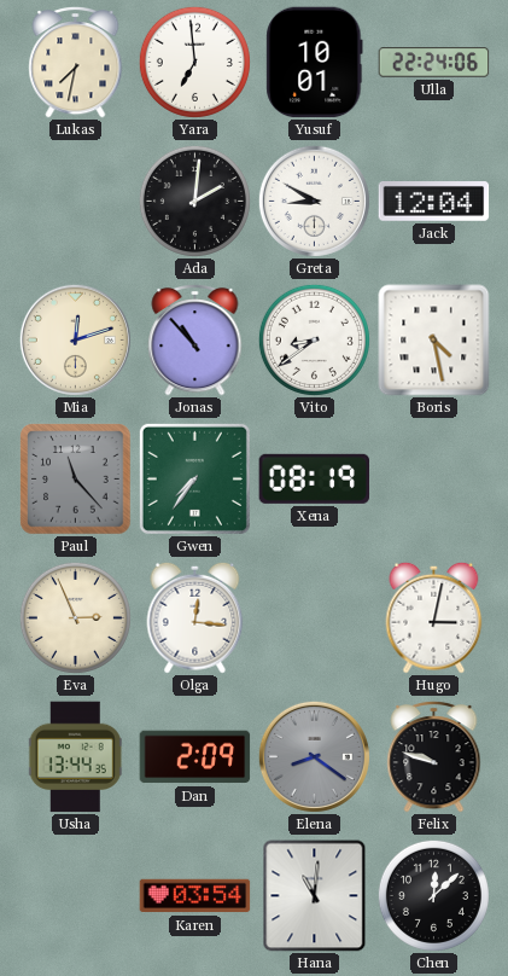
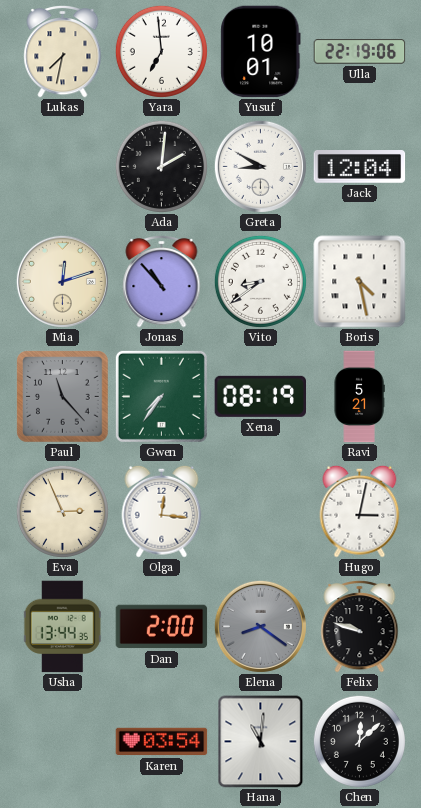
Ulla: 22:24 -> 22:19
Ravi: none -> 5:21
Dan: 2:09 -> 2:00
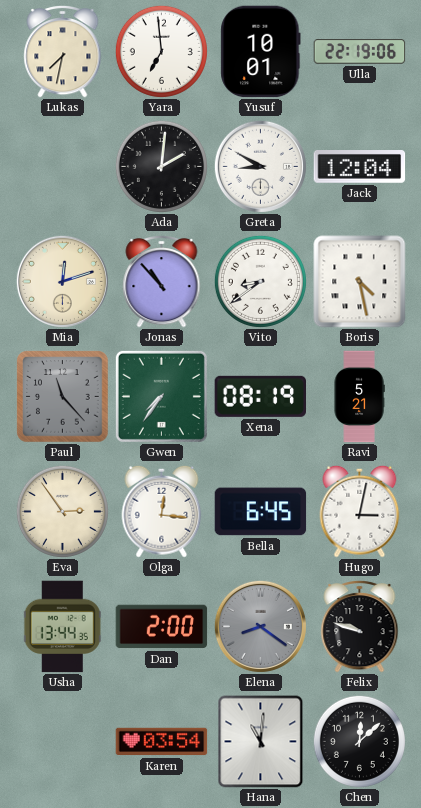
Eva: 2:56 -> 2:54
Bella: none -> 6:45
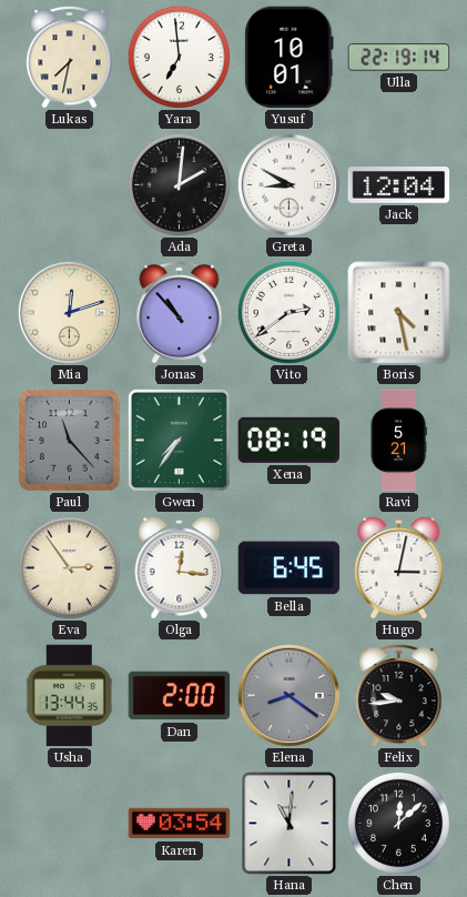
Ulla: 22:19:06 -> 22:19:14
Vito: 8:39 -> 2:39
Felix: 9:48 -> 9:44
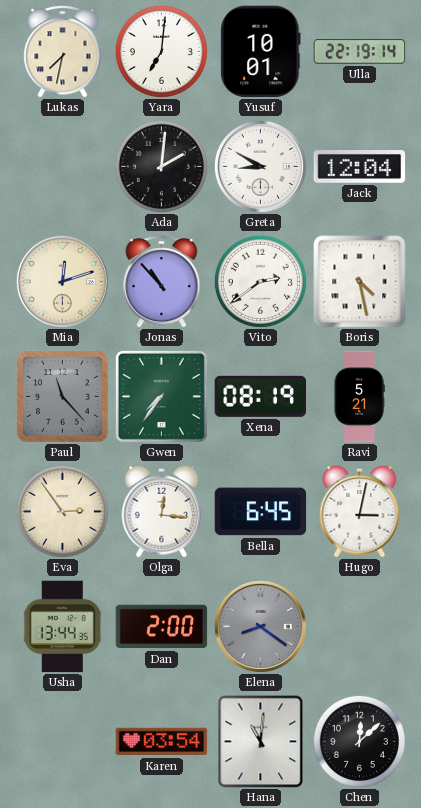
Yara: 6:59 -> 7:01
Felix: 9:44 -> none
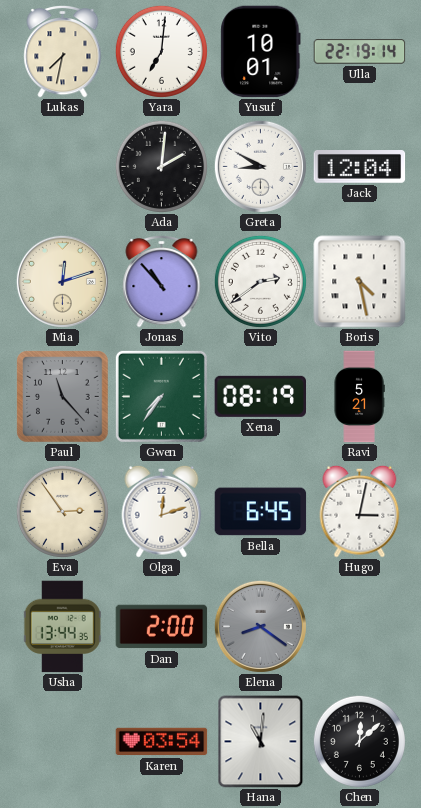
Olga: 12:16 -> 12:12
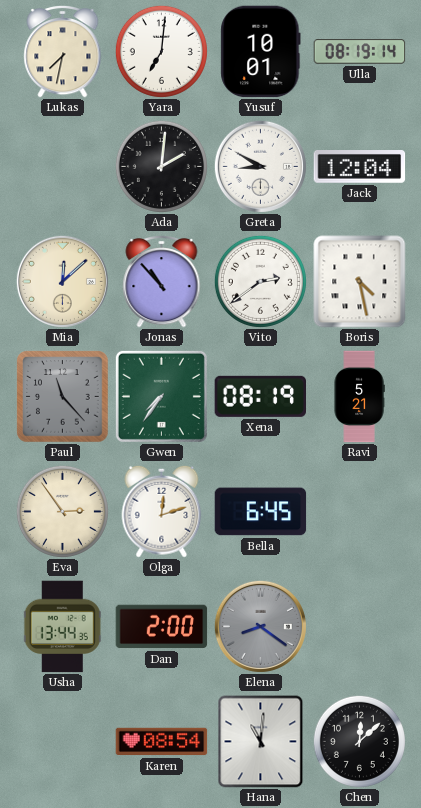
Ulla: 22:19 -> 08:19
Mia: 12:12 -> 12:08
Hugo: 3:02 -> none
Karen: 03:54 -> 08:54
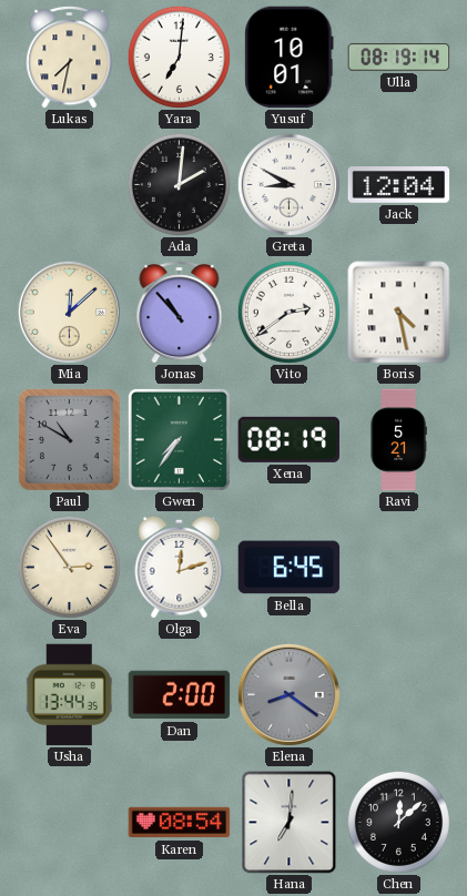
Paul: 11:23 -> 10:50
Hana: 11:01 -> 7:01
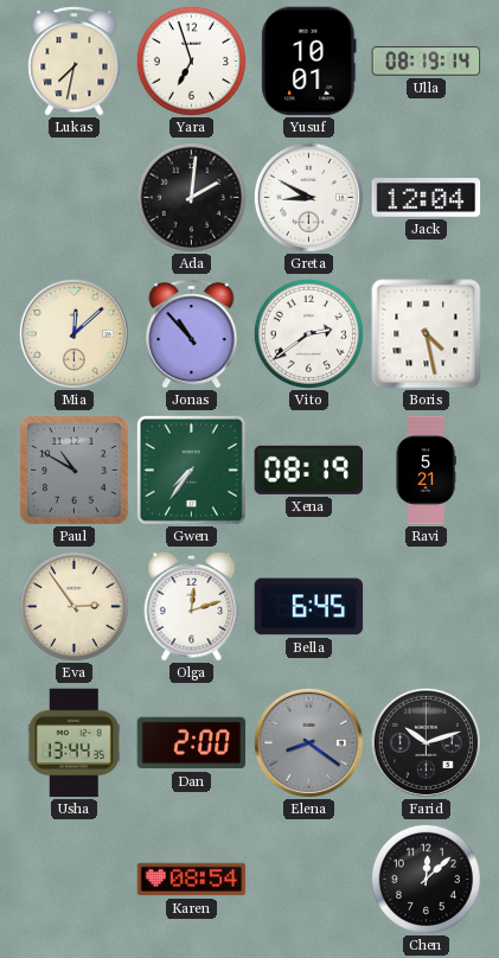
Yara: 7:01 -> 6:57
Farid: none -> 10:12
Hana: 7:01 -> none
